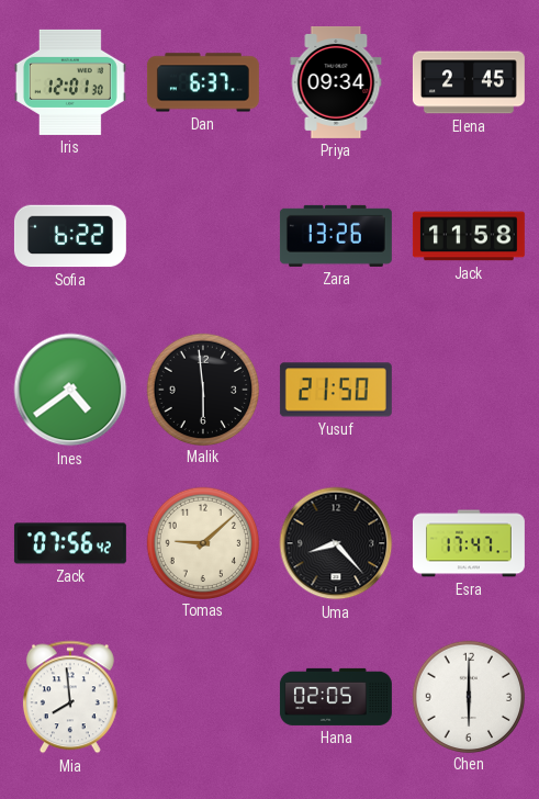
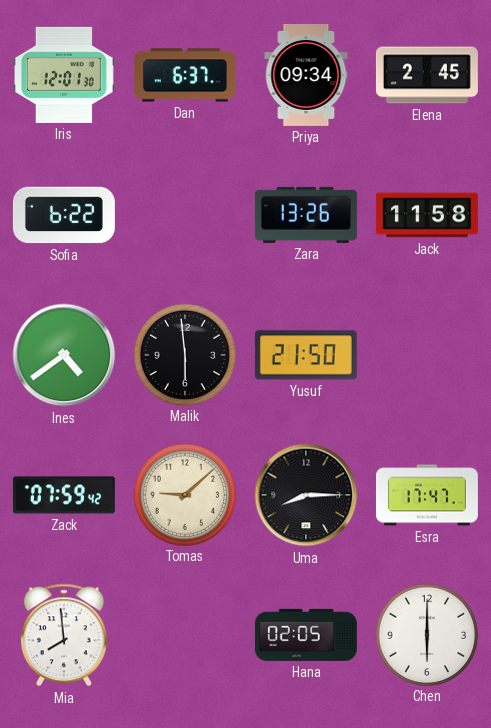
Zack: 07:56 -> 07:59
Uma: 8:23 -> 8:15
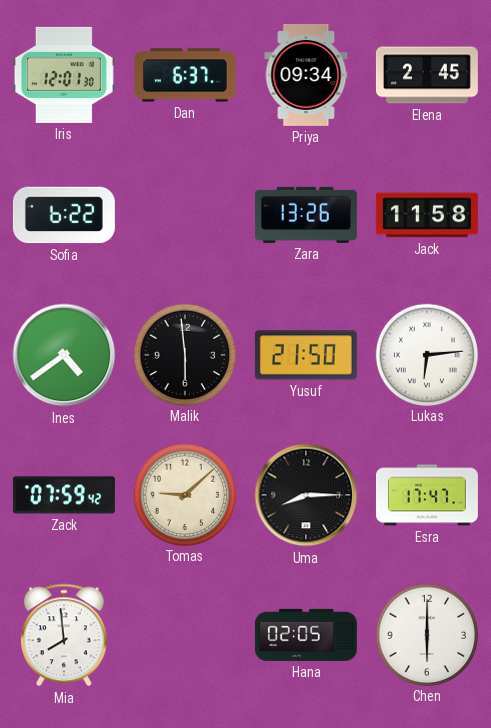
Lukas: none -> 6:14
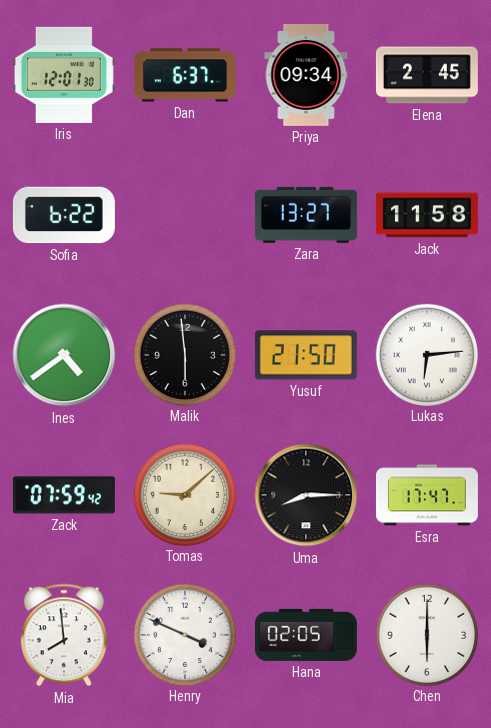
Zara: 13:26 -> 13:27
Henry: none -> 3:49
